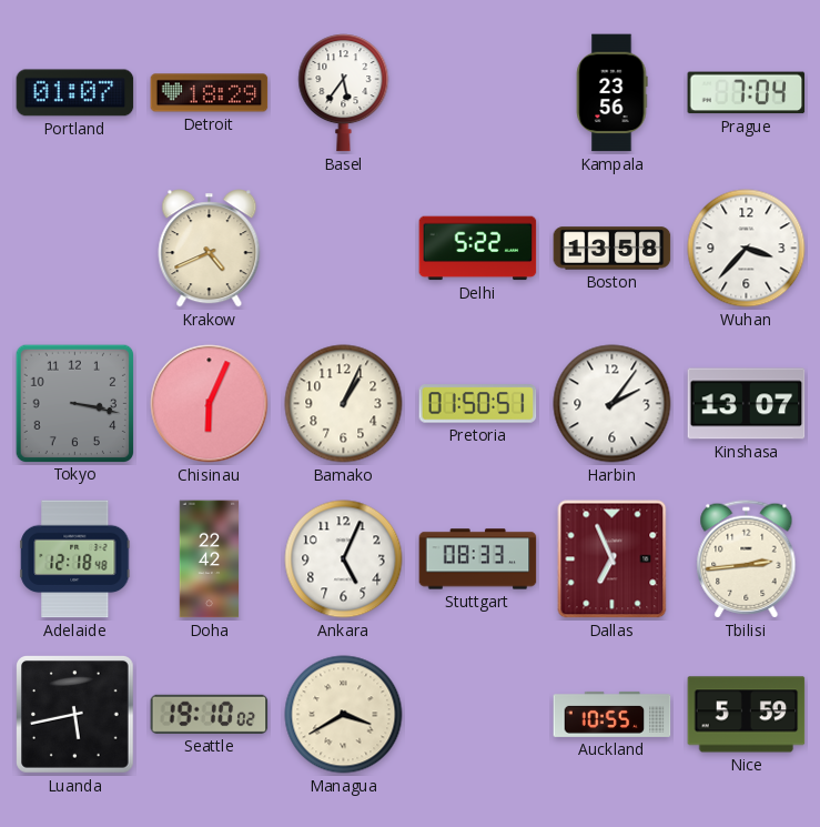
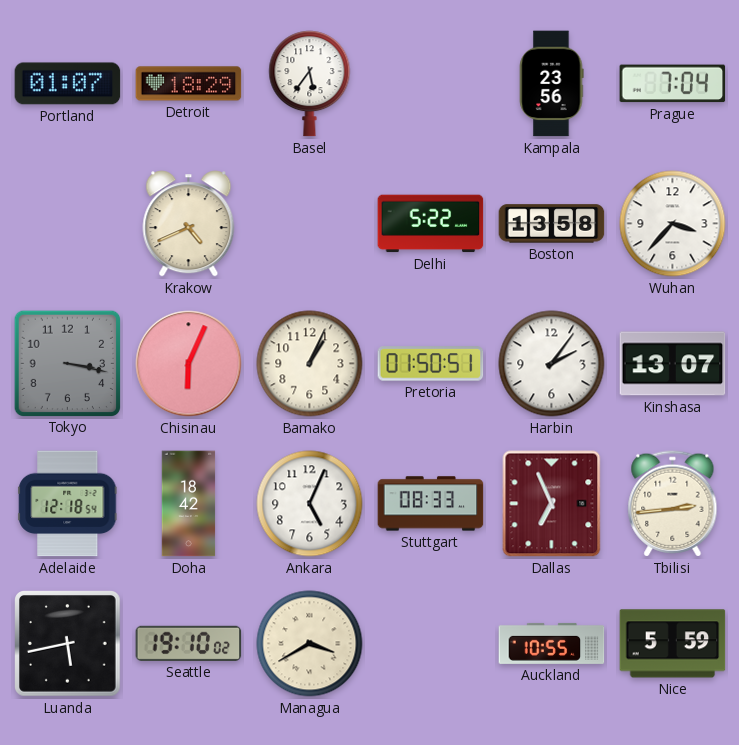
Adelaide: 12:18:48 -> 12:18:54
Doha: 22:42 -> 18:42
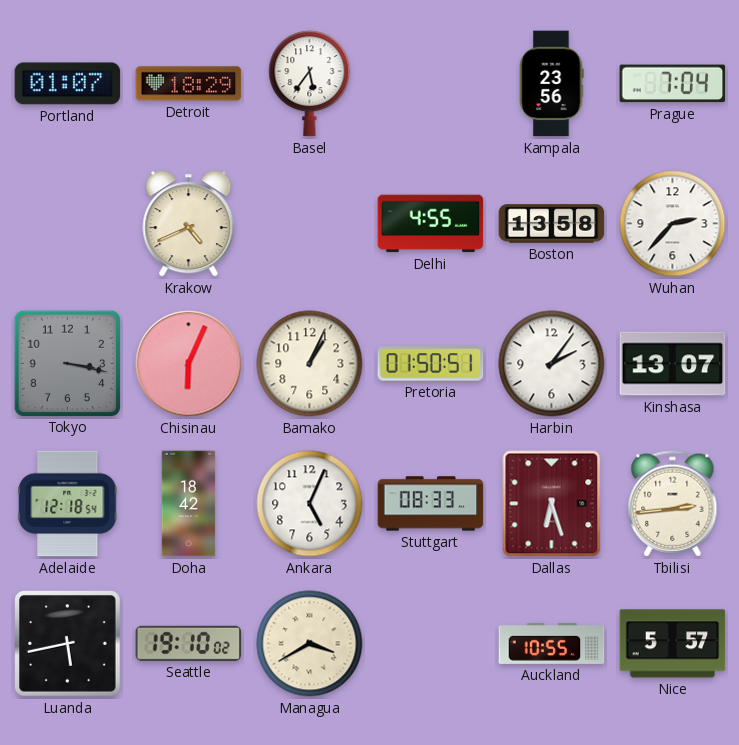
Delhi: 5:22 -> 4:55
Wuhan: 3:37 -> 2:37
Dallas: 6:56 -> 6:27
Nice: 5:59 -> 5:57
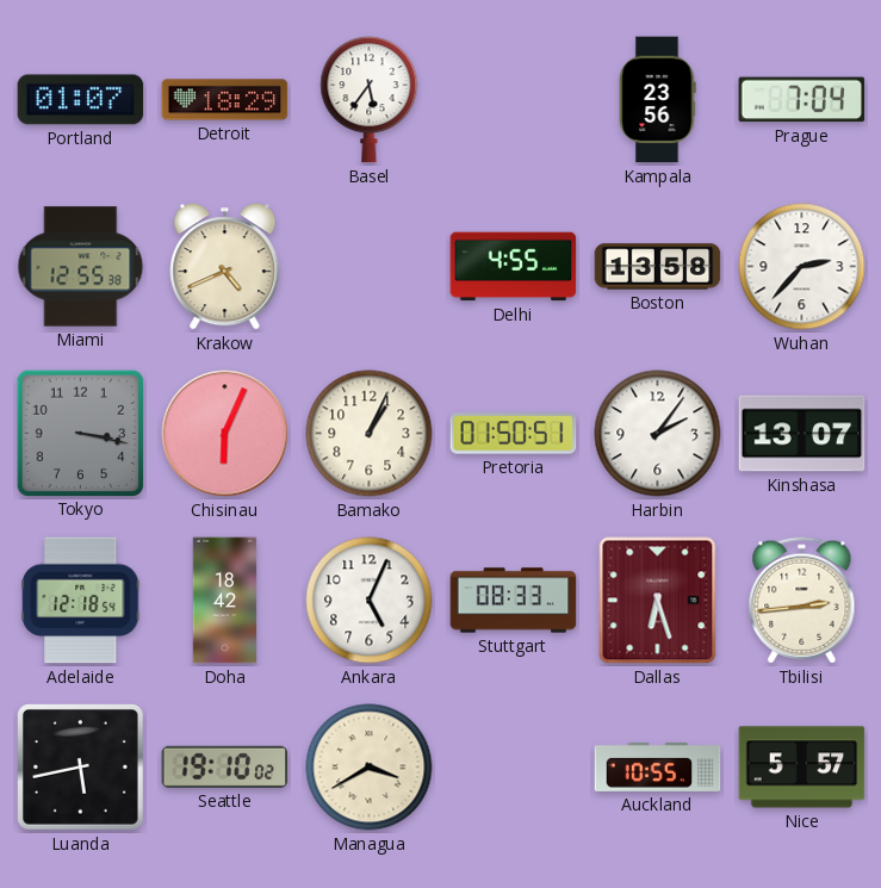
Miami: none -> 12:55
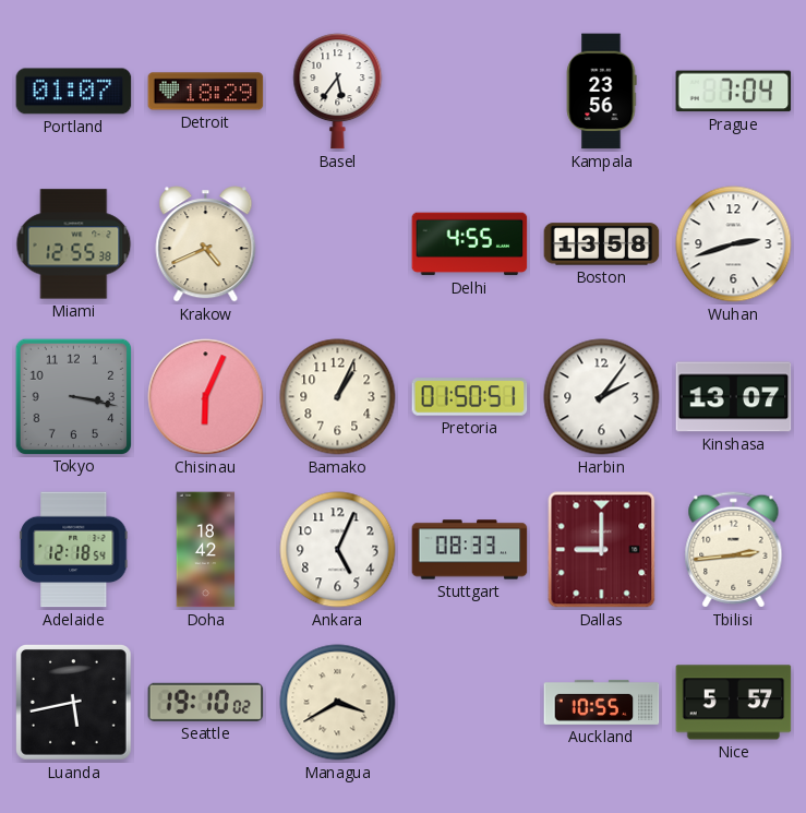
Wuhan: 2:37 -> 2:42
Dallas: 6:27 -> 9:00
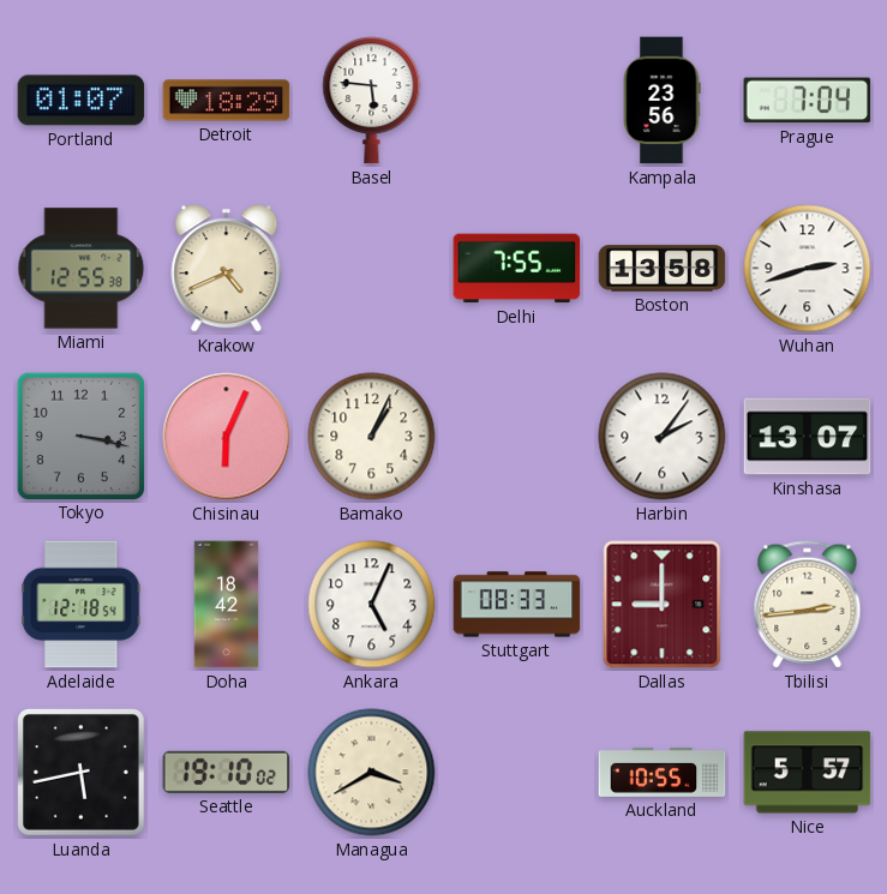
Basel: 5:36 -> 5:46
Delhi: 4:55 -> 7:55
Pretoria: 01:50 -> none
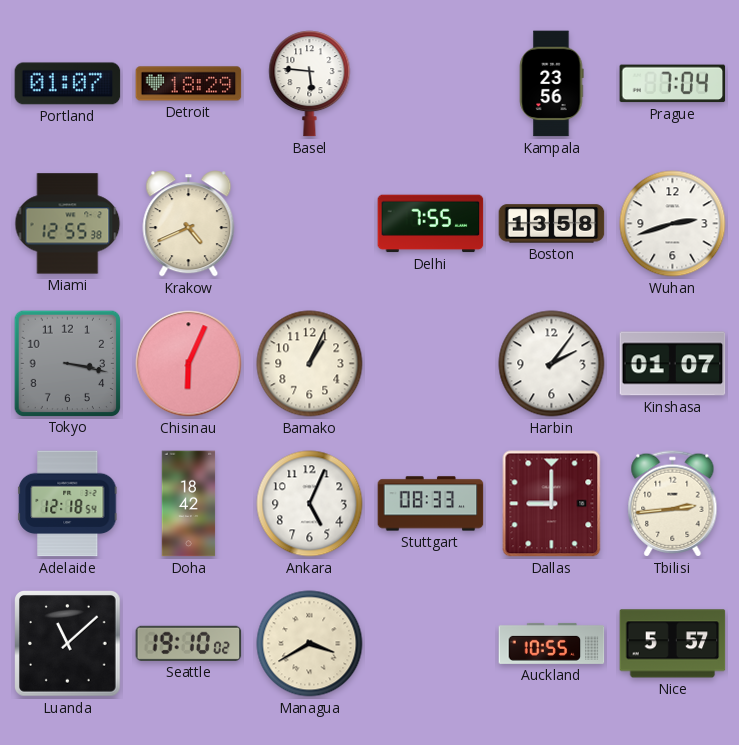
Kinshasa: 13:07 -> 01:07
Luanda: 5:43 -> 11:08
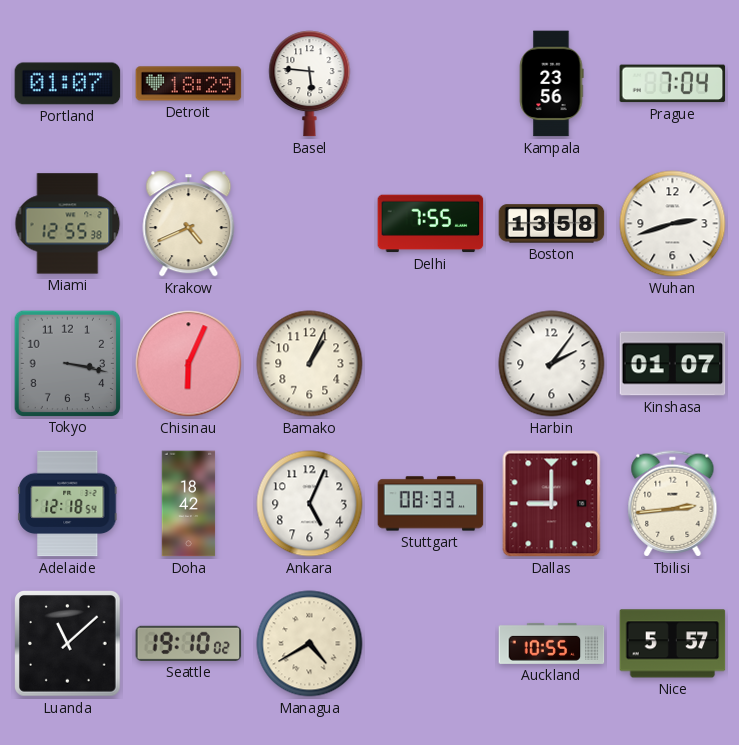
Managua: 3:40 -> 4:40
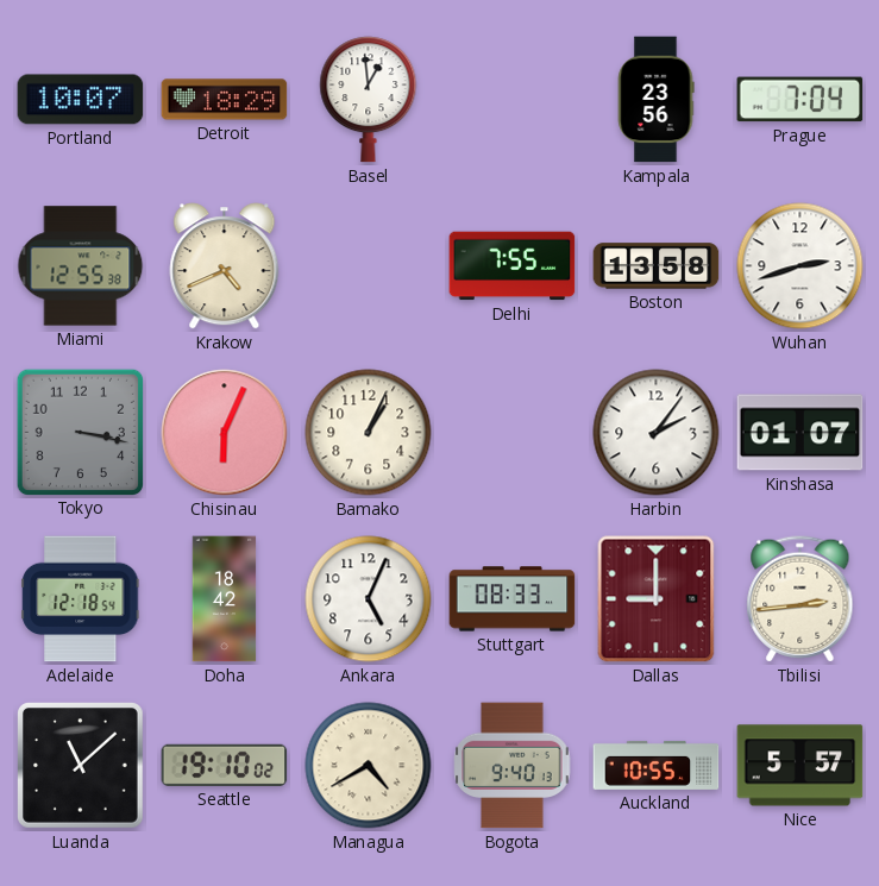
Portland: 01:07 -> 10:07
Basel: 5:46 -> 12:59
Bogota: none -> 9:40
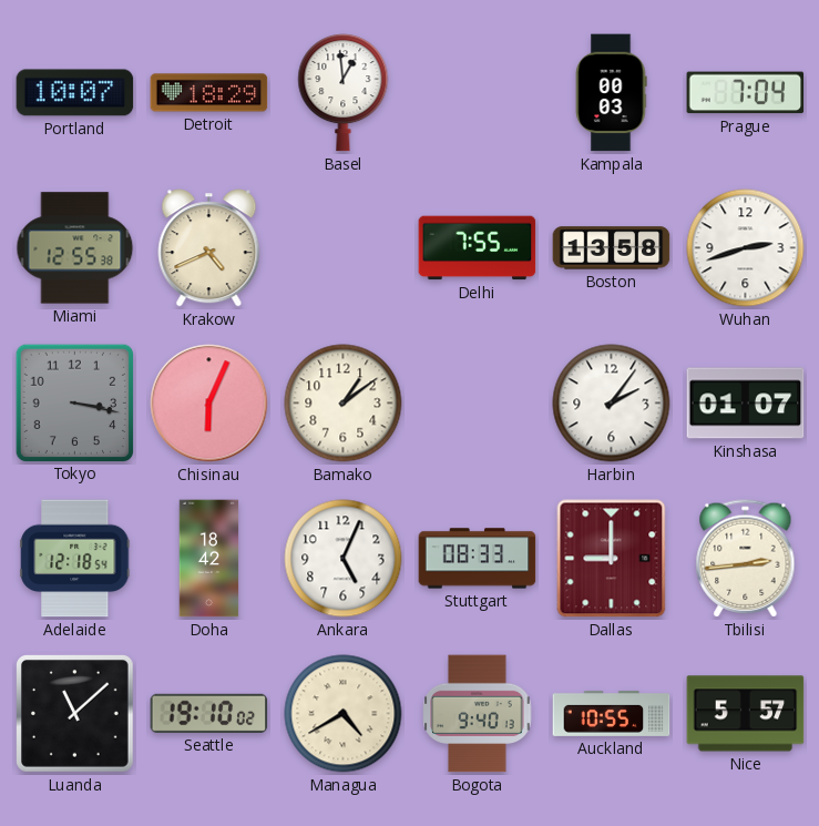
Kampala: 23:56 -> 00:03
Bamako: 1:04 -> 1:09
